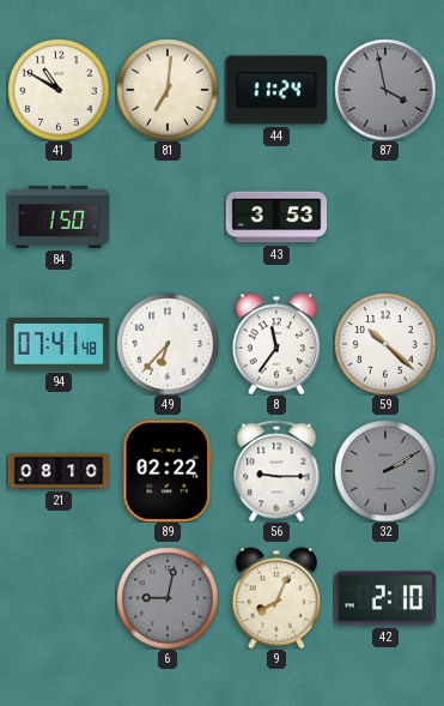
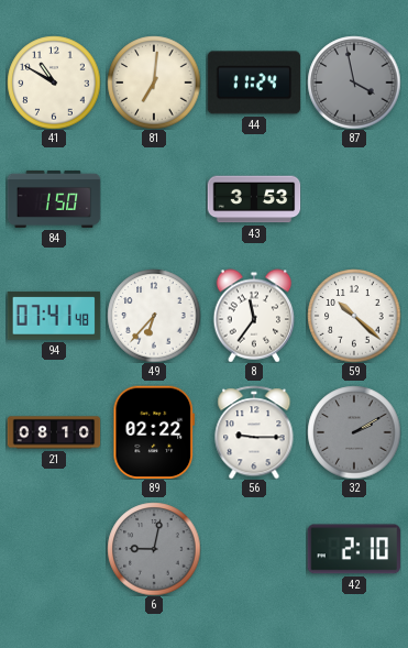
9: 8:04 -> none
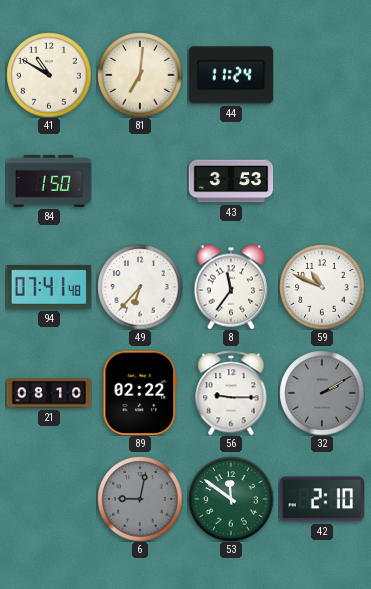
87: 3:58 -> none
59: 10:22 -> 10:49
53: none -> 11:51
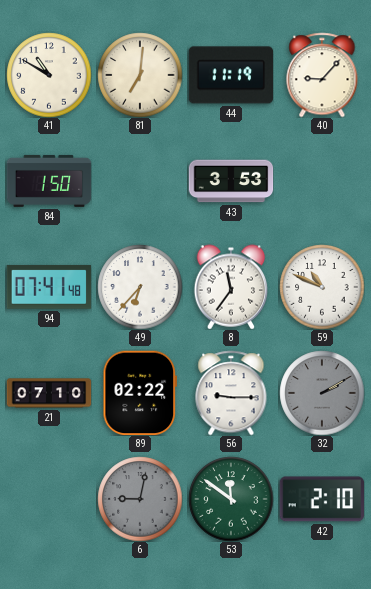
44: 11:24 -> 11:19
40: none -> 9:07
21: 08:10 -> 07:10
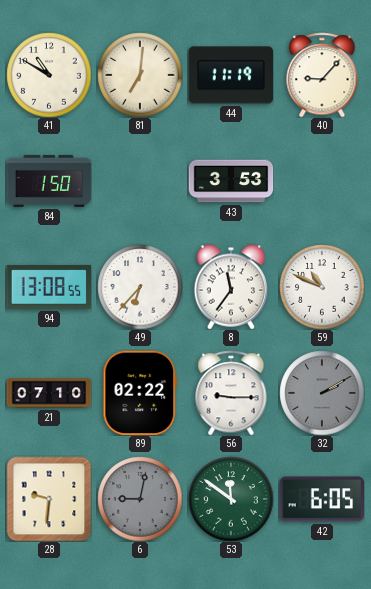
94: 07:41 -> 13:08
28: none -> 9:31
42: 2:10 -> 6:05
